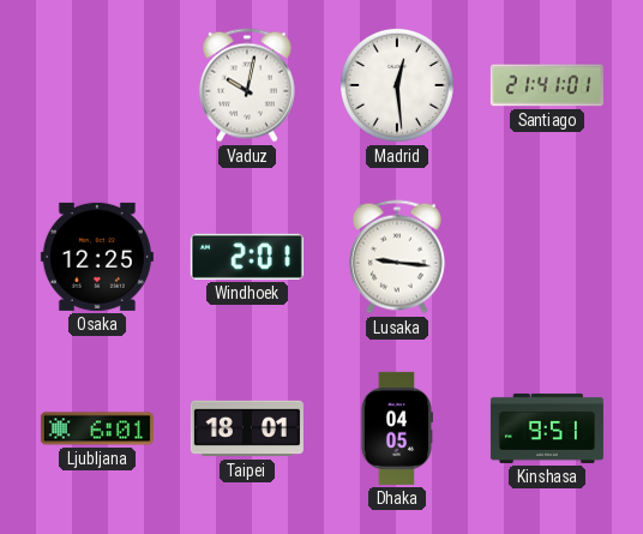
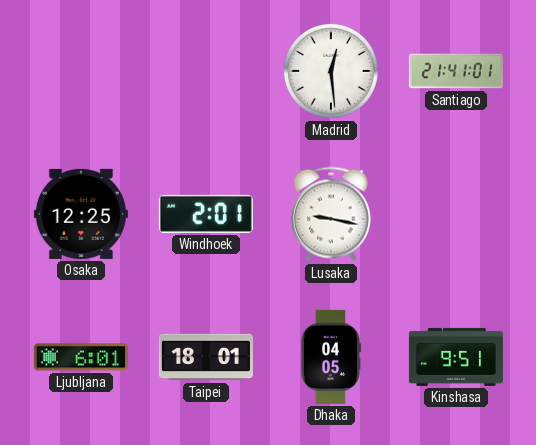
Vaduz: 10:02 -> none
Lusaka: 9:16 -> 9:17
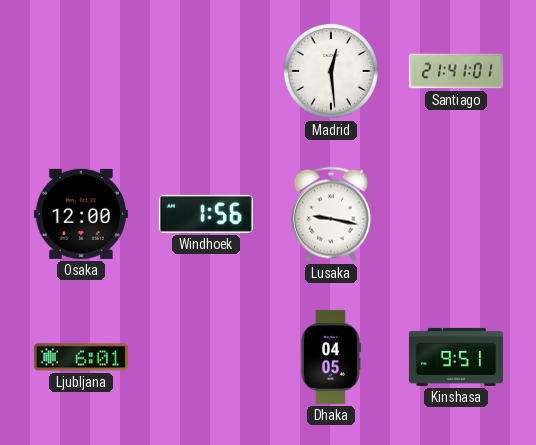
Osaka: 12:25 -> 12:00
Windhoek: 2:01 -> 1:56
Taipei: 18:01 -> none
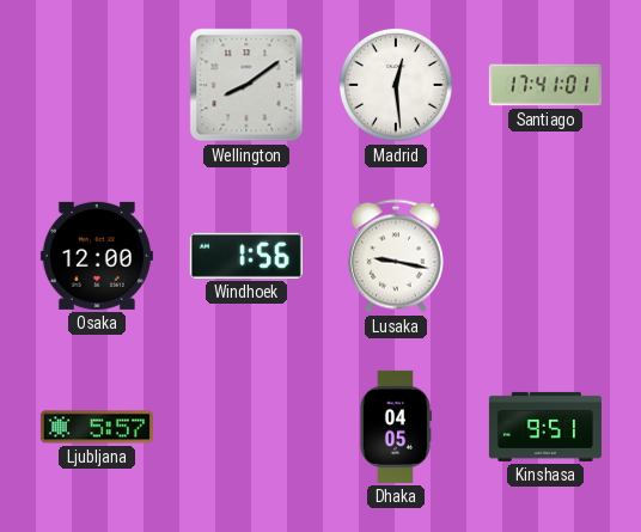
Wellington: none -> 8:09
Santiago: 21:41 -> 17:41
Ljubljana: 6:01 -> 5:57
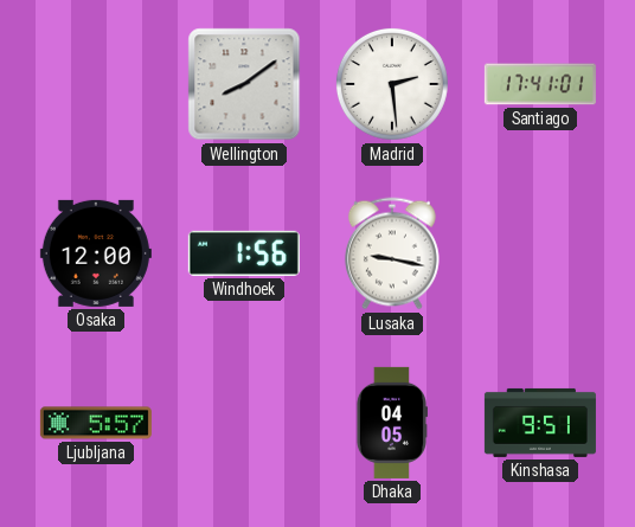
Madrid: 12:29 -> 2:29
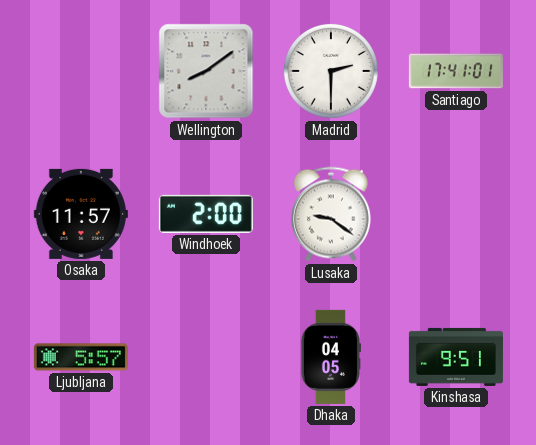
Madrid: 2:29 -> 2:30
Osaka: 12:00 -> 11:57
Windhoek: 1:56 -> 2:00
Lusaka: 9:17 -> 9:21
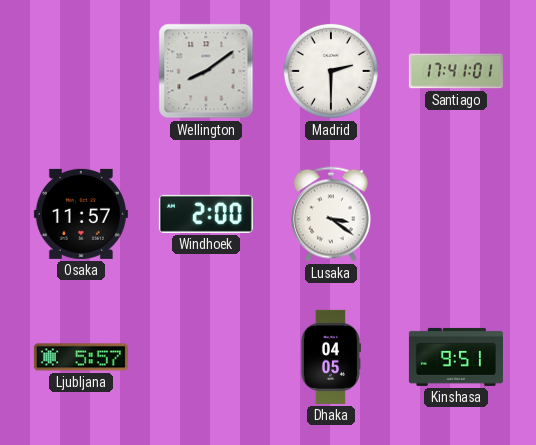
Lusaka: 9:21 -> 3:21
